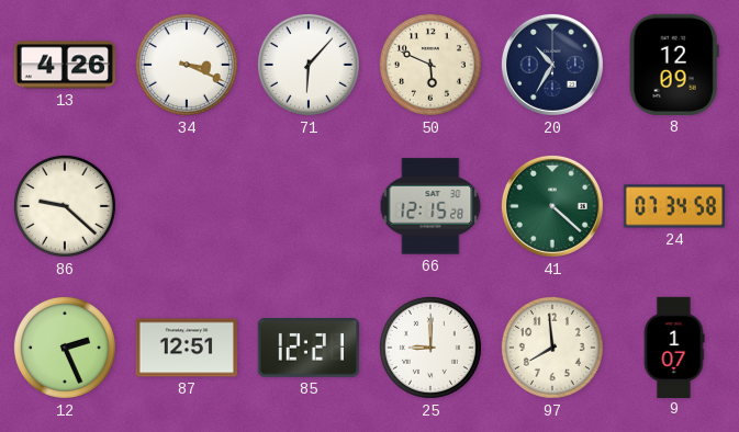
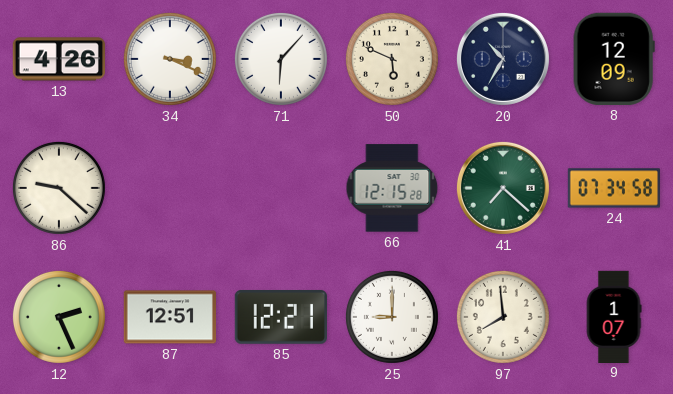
41: 4:22 -> 7:22
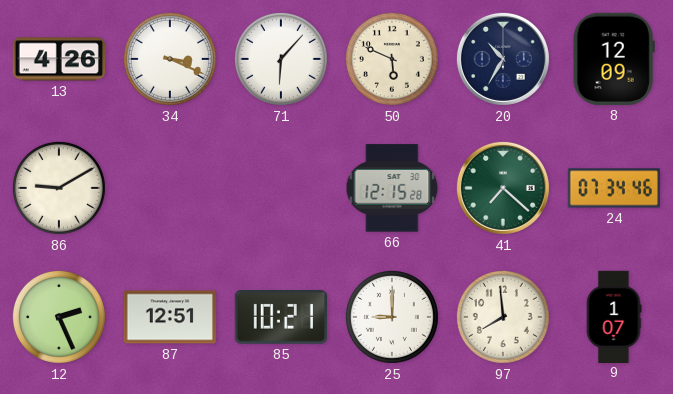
86: 9:22 -> 9:10
24: 07:34:58 -> 07:34:46
85: 12:21 -> 10:21
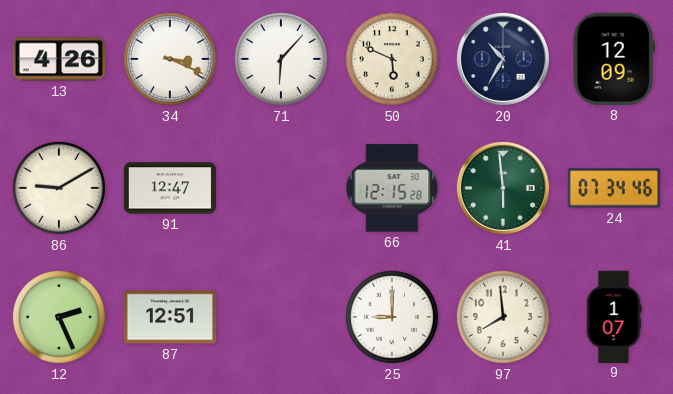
91: none -> 12:47
41: 7:22 -> 5:59
85: 10:21 -> none
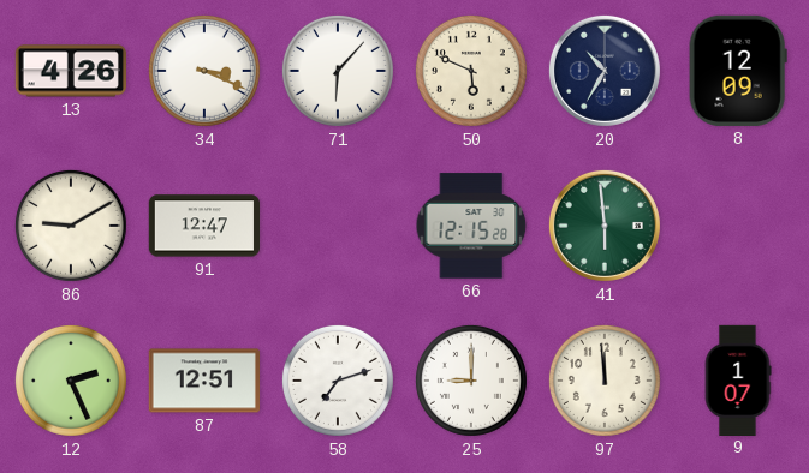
24: 07:34 -> none
58: none -> 7:12
97: 7:59 -> 11:59
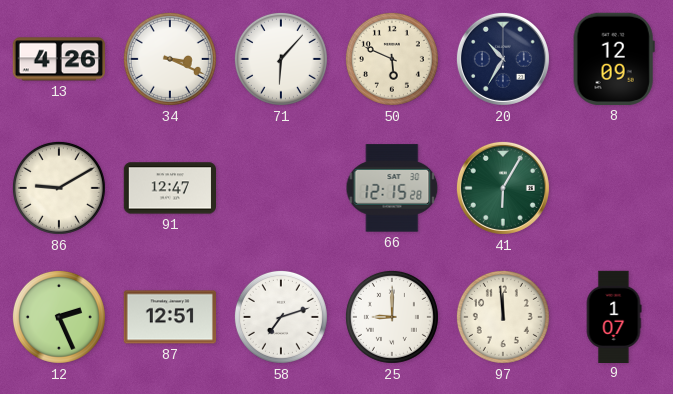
41: 5:59 -> 6:05
